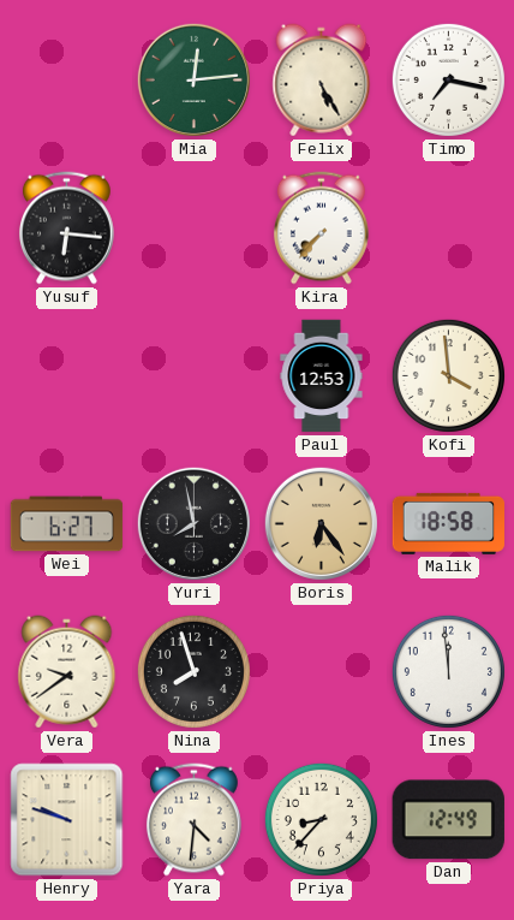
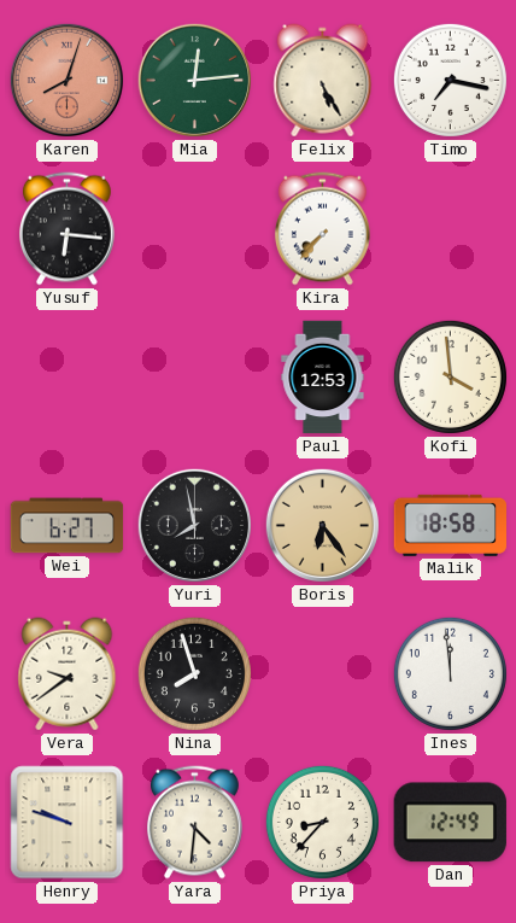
Karen: none -> 8:03
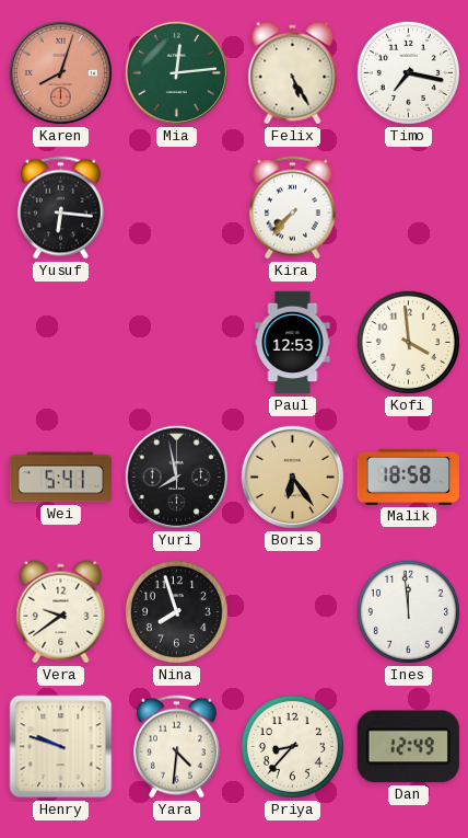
Wei: 6:27 -> 5:41
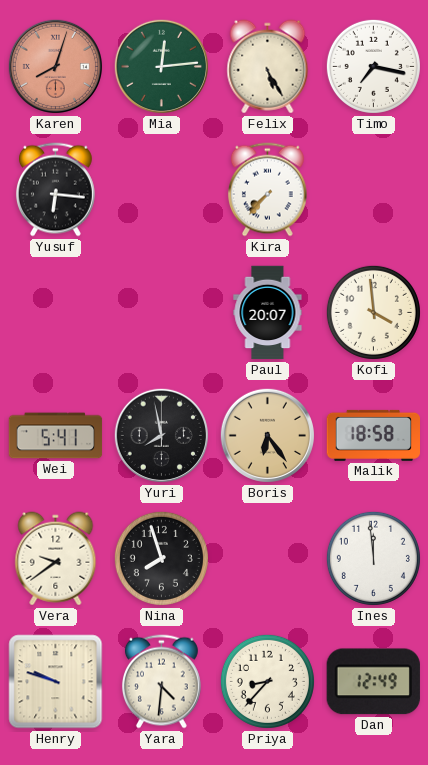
Paul: 12:53 -> 20:07
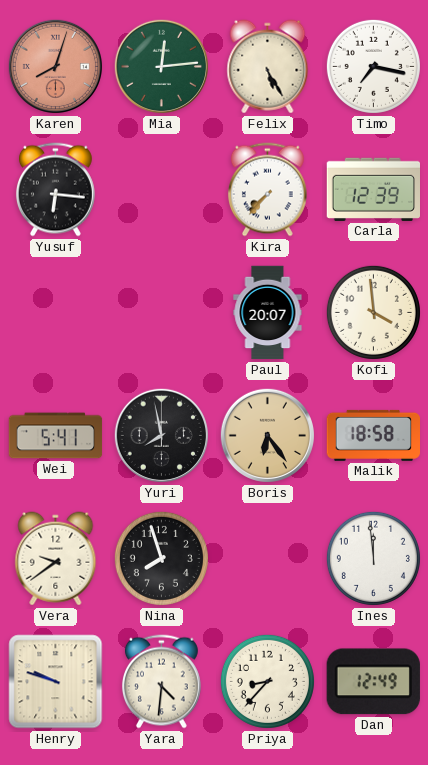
Carla: none -> 12:39
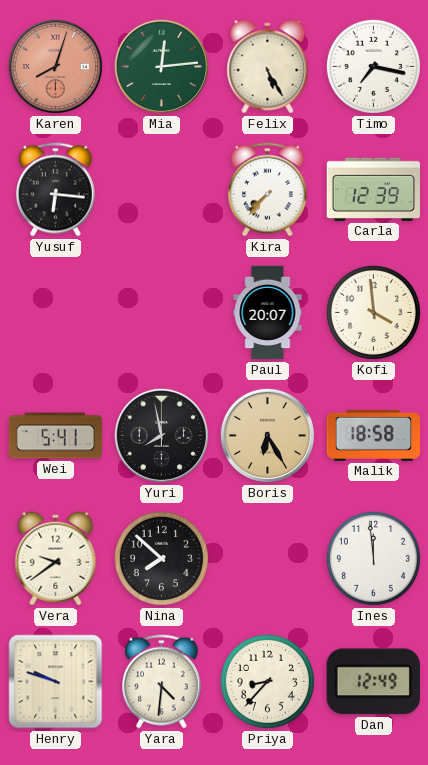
Boris: 6:24 -> 6:25
Nina: 7:57 -> 7:52
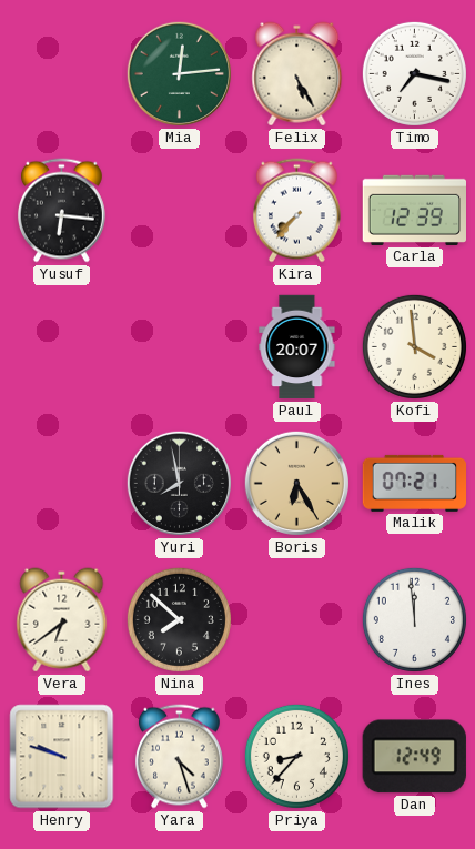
Karen: 8:03 -> none
Wei: 5:41 -> none
Malik: 18:58 -> 07:21
Vera: 9:39 -> 6:39
Yara: 4:31 -> 4:27
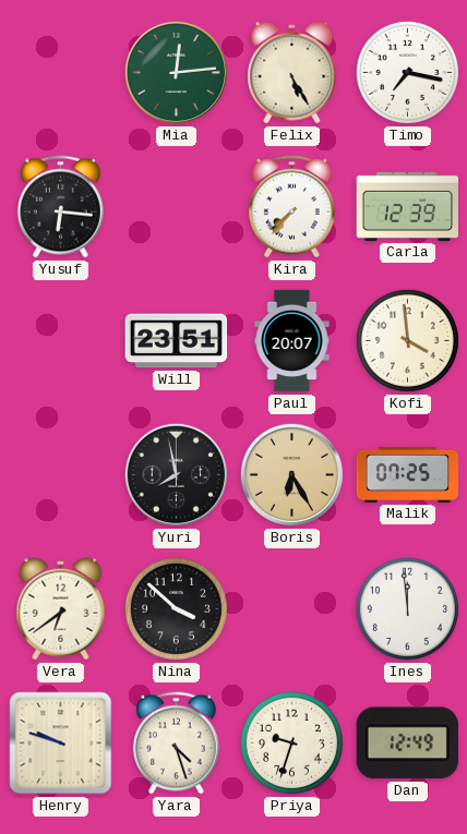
Will: none -> 23:51
Malik: 07:21 -> 07:25
Nina: 7:52 -> 3:52
Priya: 8:37 -> 9:33
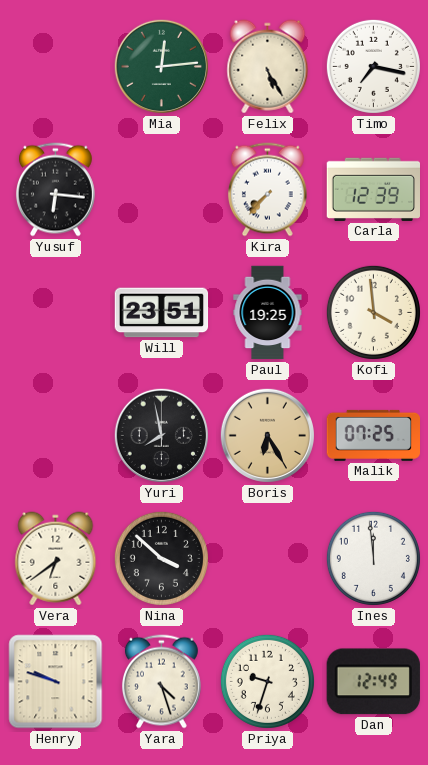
Paul: 20:07 -> 19:25
